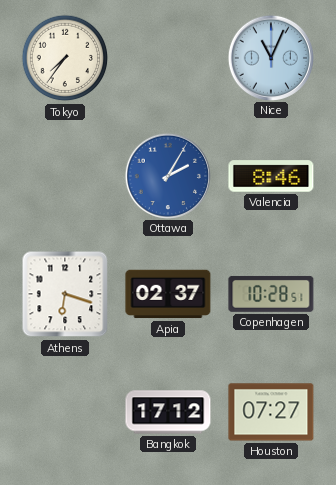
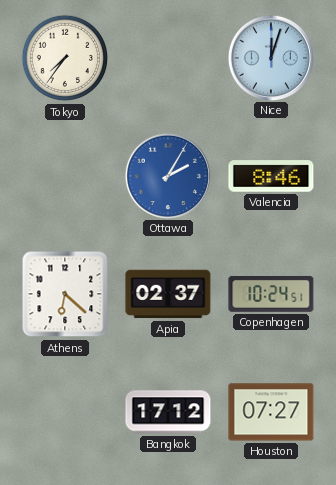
Nice: 11:04 -> 12:03
Athens: 6:18 -> 6:22
Copenhagen: 10:28 -> 10:24
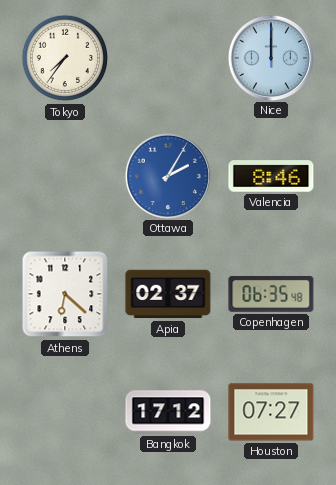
Nice: 12:03 -> 12:00
Copenhagen: 10:24 -> 06:35
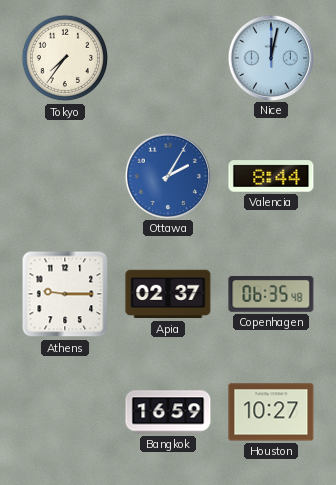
Nice: 12:00 -> 12:02
Valencia: 8:46 -> 8:44
Athens: 6:22 -> 9:15
Bangkok: 17:12 -> 16:59
Houston: 07:27 -> 10:27
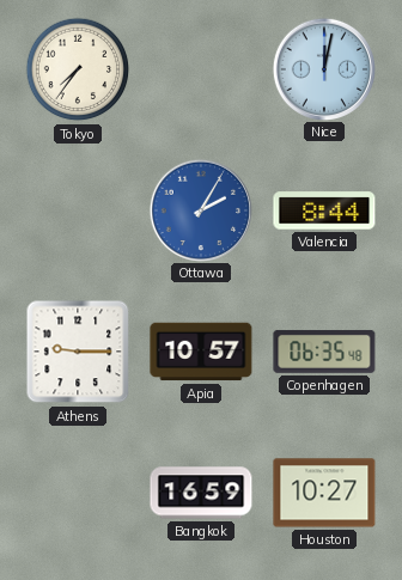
Apia: 02:37 -> 10:57
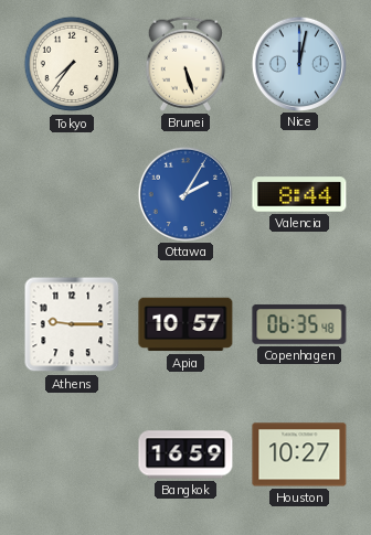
Brunei: none -> 5:27
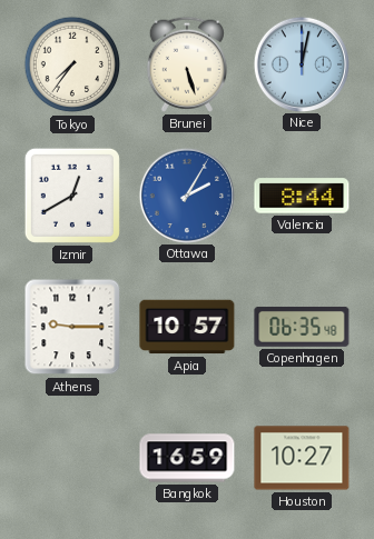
Izmir: none -> 12:40
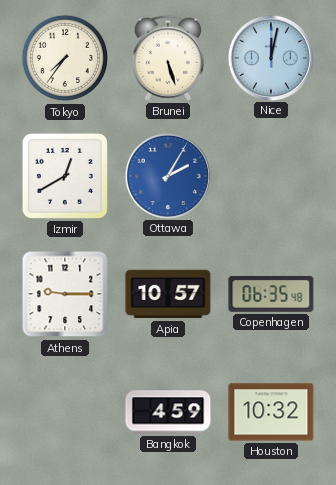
Valencia: 8:44 -> none
Bangkok: 16:59 -> 4:59
Houston: 10:27 -> 10:32
